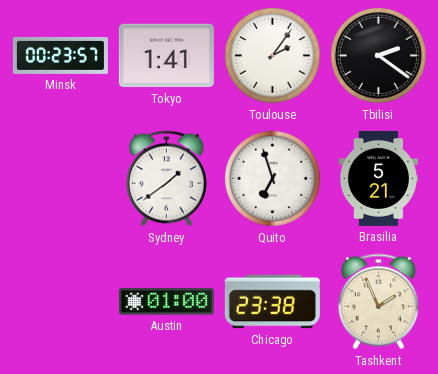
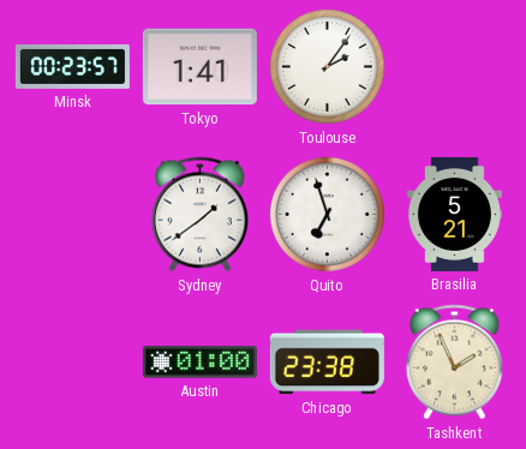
Tbilisi: 2:21 -> none
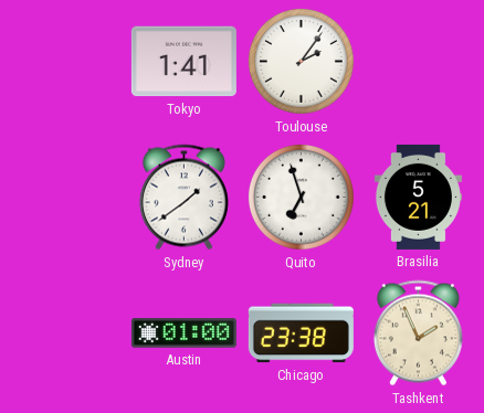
Minsk: 00:23 -> none
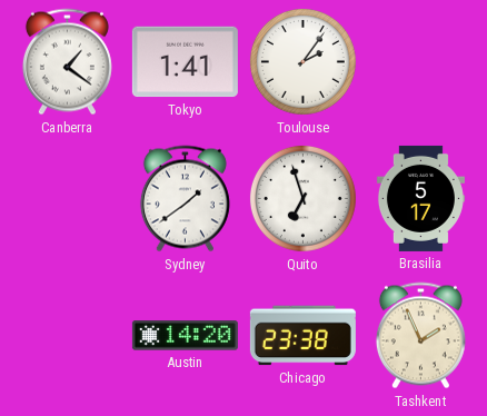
Canberra: none -> 1:21
Brasilia: 5:21 -> 5:17
Austin: 01:00 -> 14:20
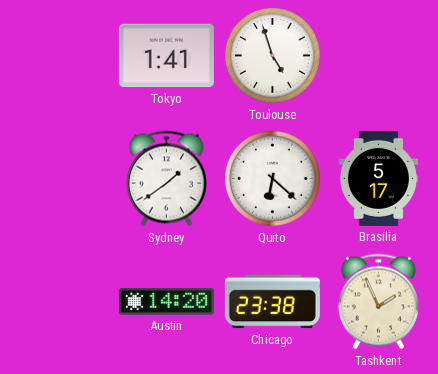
Canberra: 1:21 -> none
Toulouse: 2:06 -> 4:57
Quito: 6:57 -> 6:22
